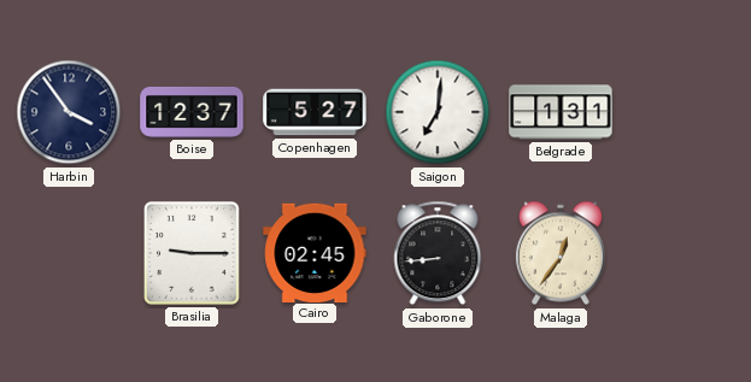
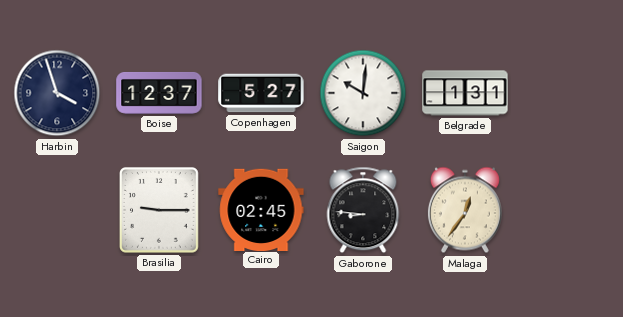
Harbin: 3:54 -> 3:57
Saigon: 7:01 -> 10:01
Gaborone: 8:44 -> 8:46
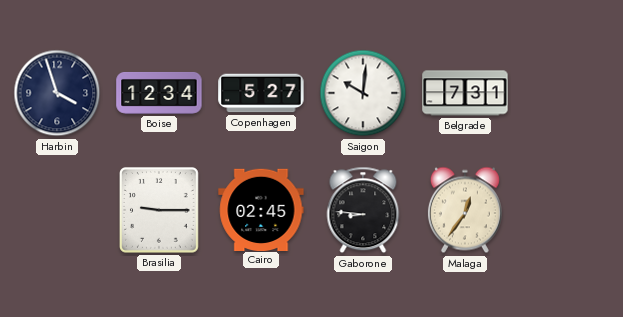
Boise: 12:37 -> 12:34
Belgrade: 1:31 -> 7:31
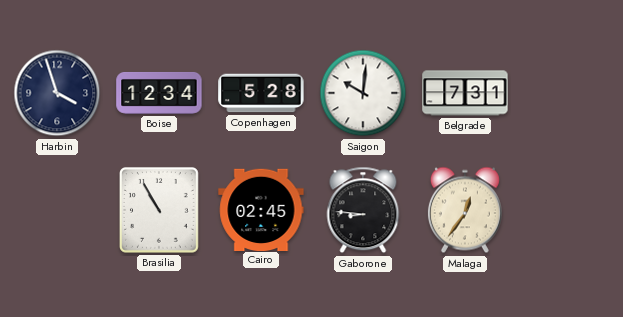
Copenhagen: 5:27 -> 5:28
Brasilia: 9:15 -> 10:55
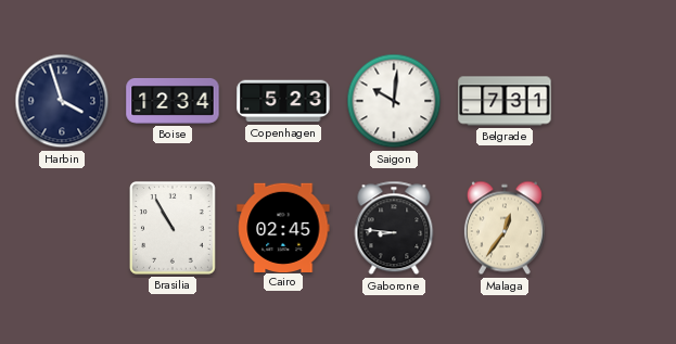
Copenhagen: 5:28 -> 5:23
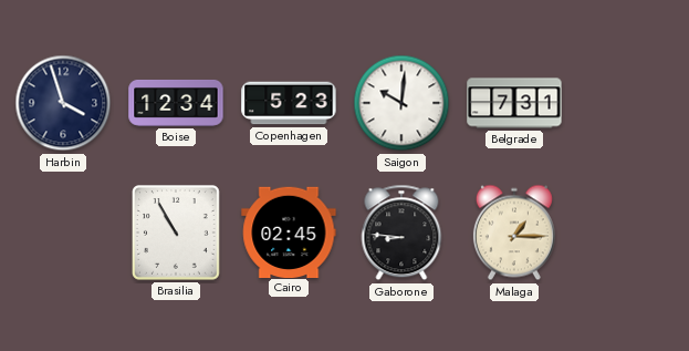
Malaga: 12:36 -> 1:15
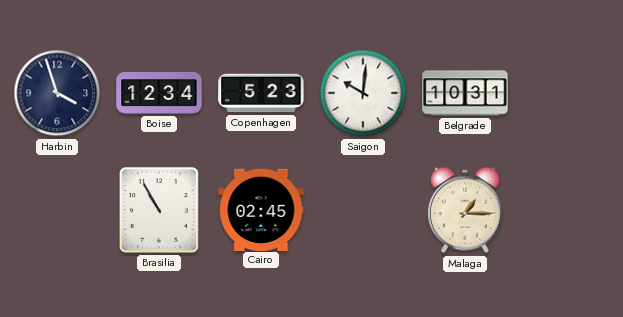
Belgrade: 7:31 -> 10:31
Gaborone: 8:46 -> none
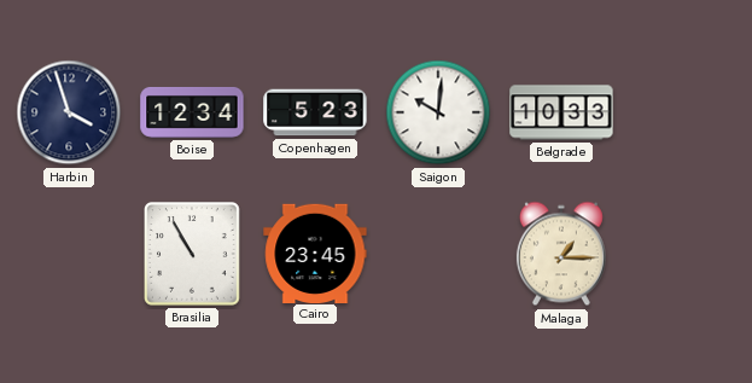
Belgrade: 10:31 -> 10:33
Cairo: 02:45 -> 23:45
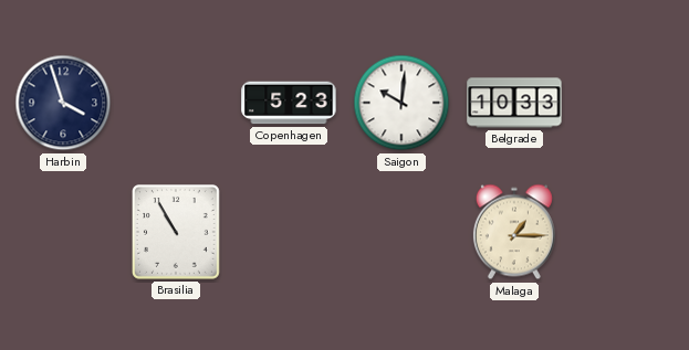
Boise: 12:34 -> none
Cairo: 23:45 -> none
